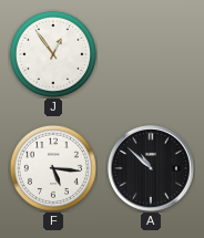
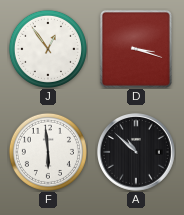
D: none -> 3:18
F: 5:16 -> 5:59
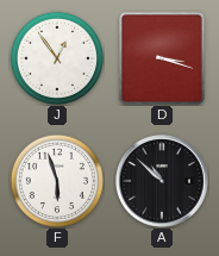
F: 5:59 -> 5:57
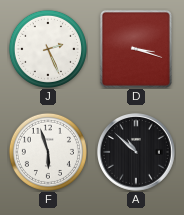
J: 12:54 -> 2:26
